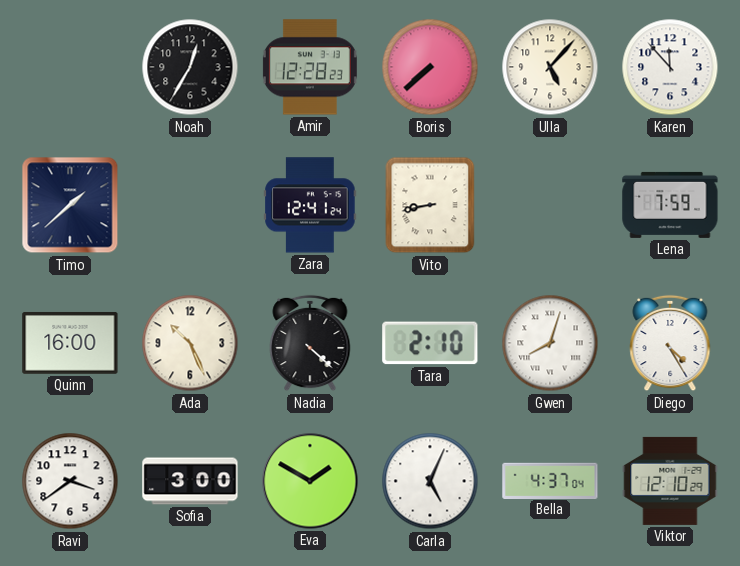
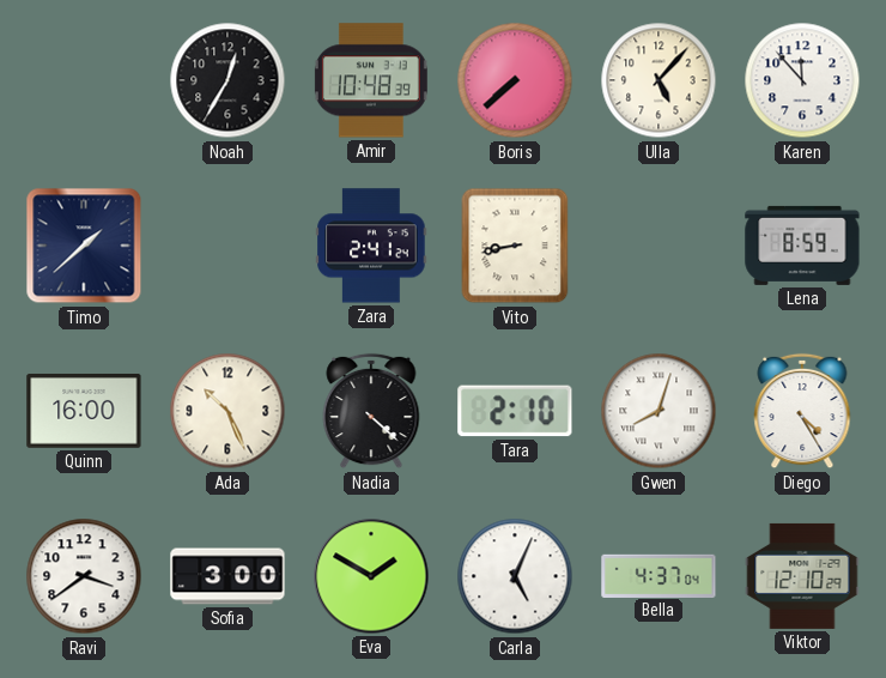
Amir: 12:28 -> 10:48
Zara: 12:41 -> 2:41
Lena: 7:59 -> 8:59
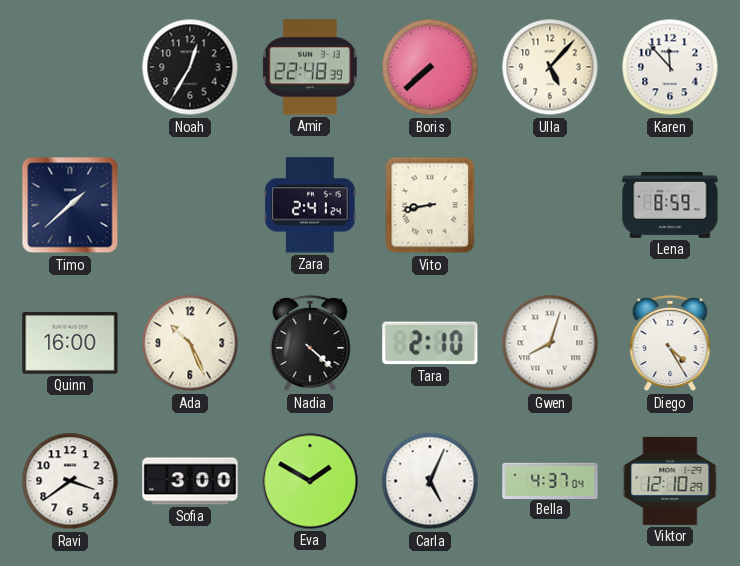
Amir: 10:48 -> 22:48
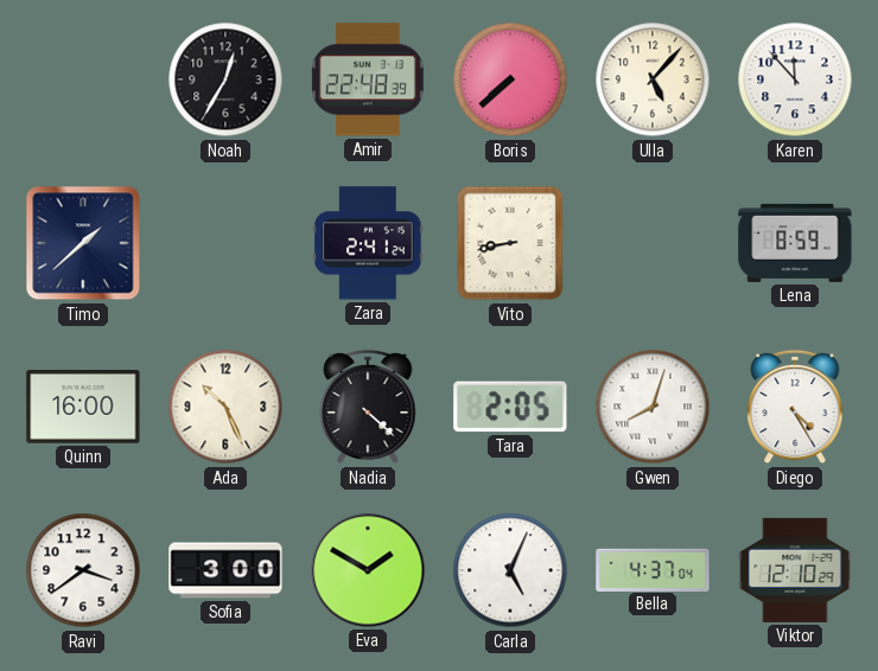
Tara: 2:10 -> 2:05
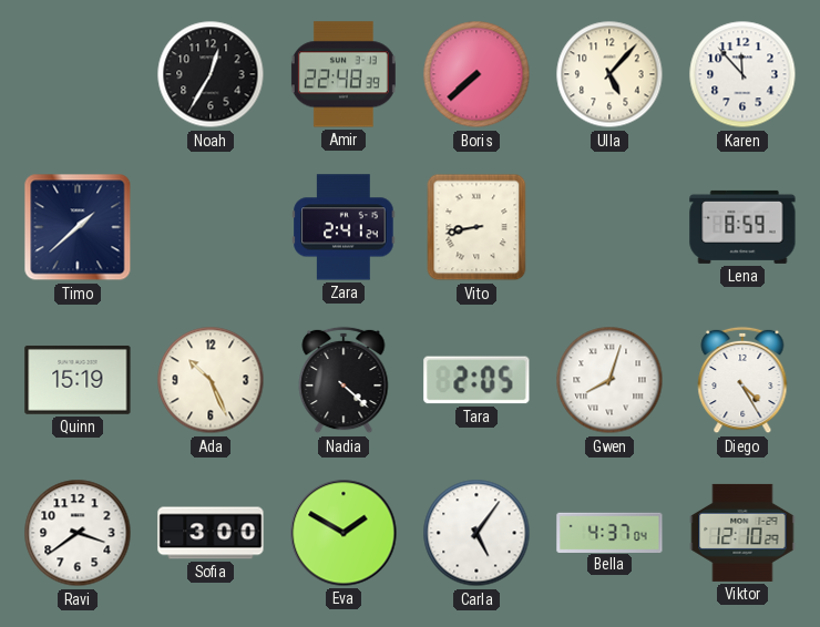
Quinn: 16:00 -> 15:19
Carla: 5:04 -> 5:06
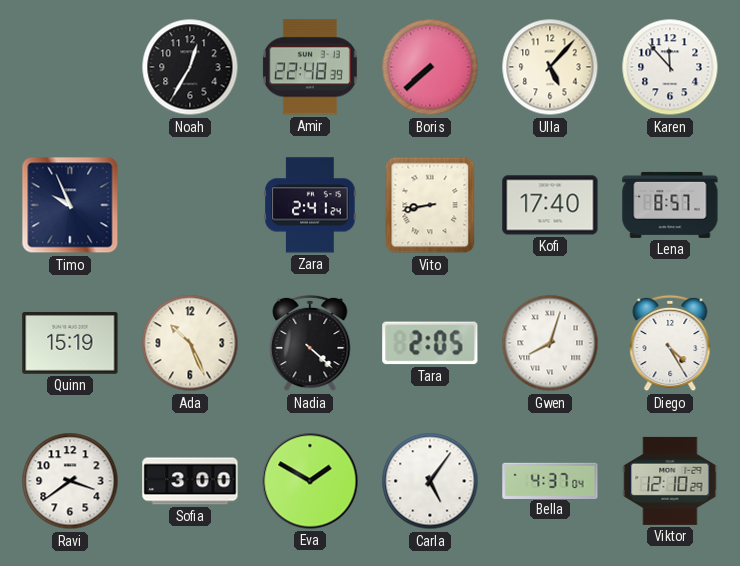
Timo: 1:38 -> 9:56
Kofi: none -> 17:40
Lena: 8:59 -> 8:57
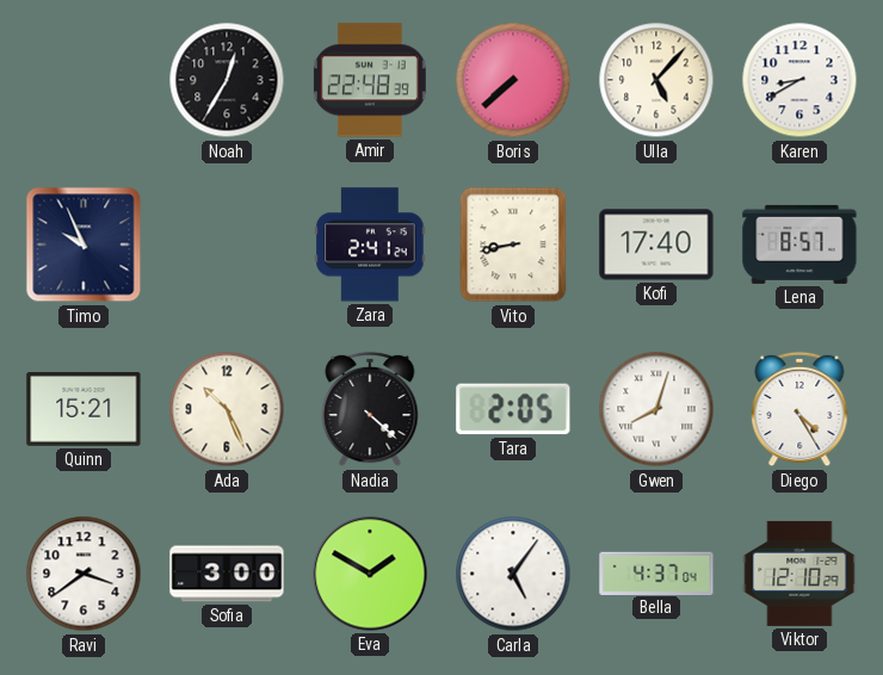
Karen: 11:53 -> 8:40
Quinn: 15:19 -> 15:21
